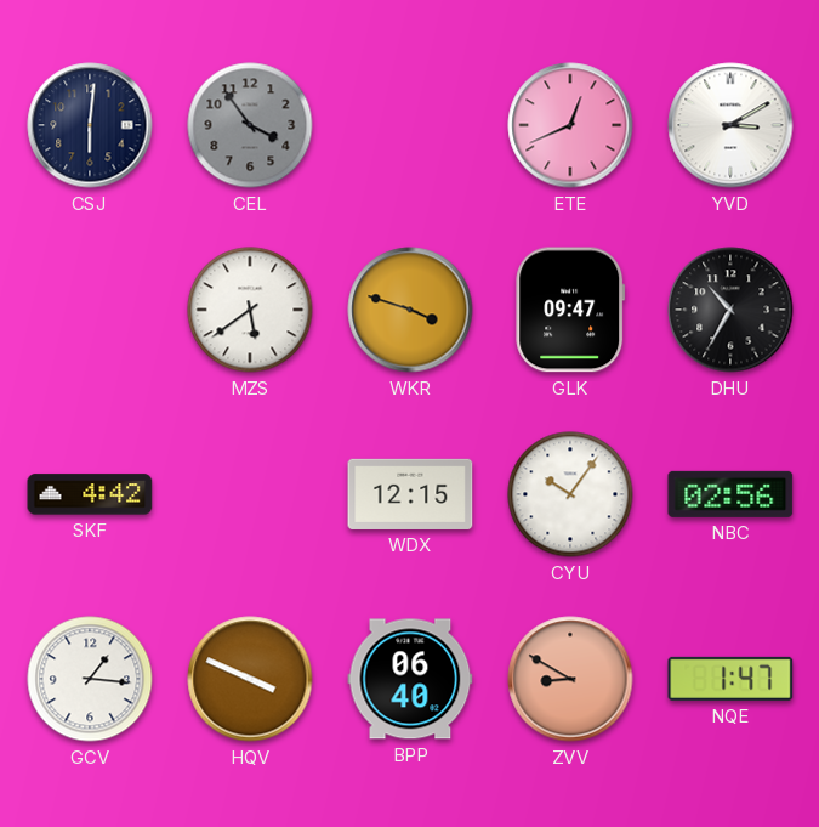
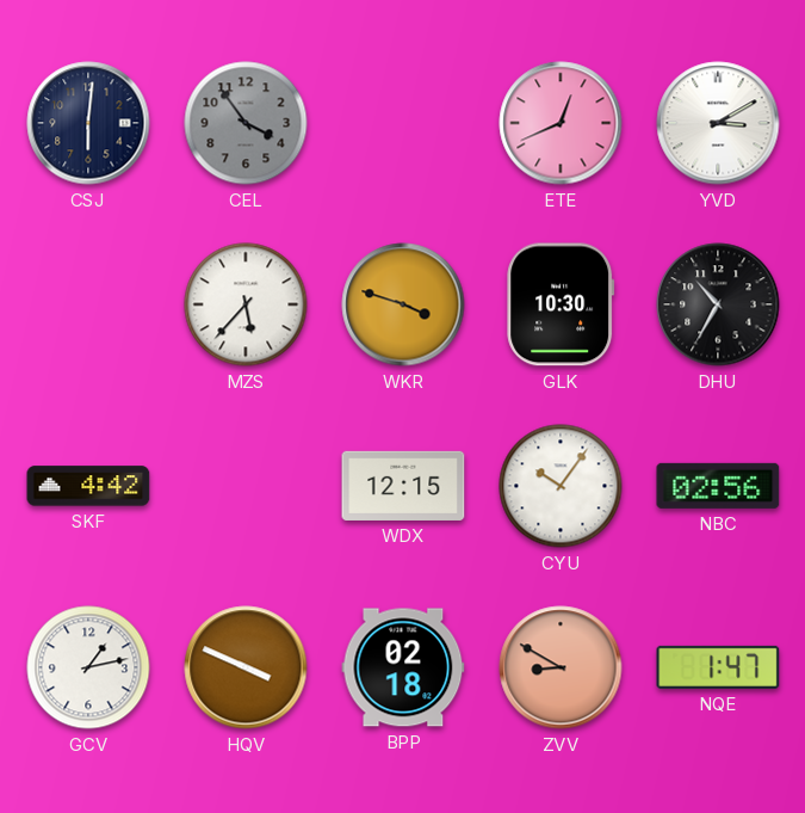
MZS: 5:39 -> 5:37
GLK: 09:47 -> 10:30
GCV: 1:16 -> 1:13
BPP: 06:40 -> 02:18
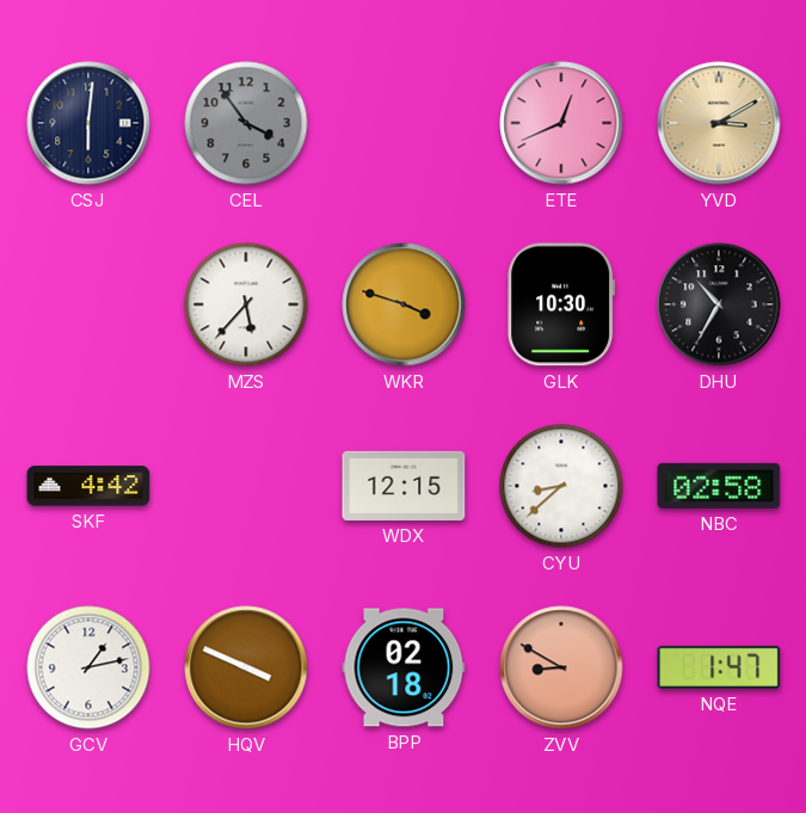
YVD dial: white -> champagne
CYU: 10:06 -> 8:38
NBC: 02:56 -> 02:58
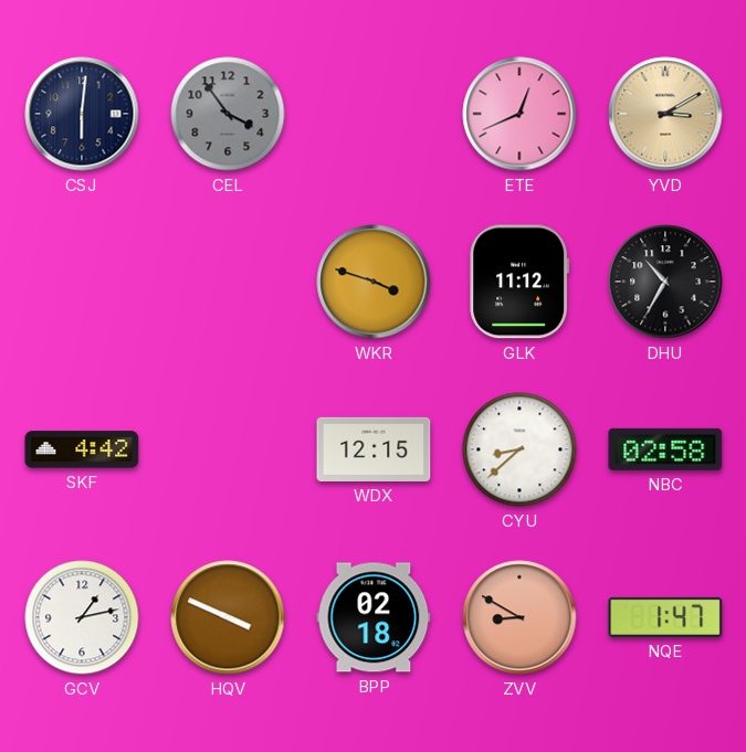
MZS: 5:37 -> none
GLK: 10:30 -> 11:12
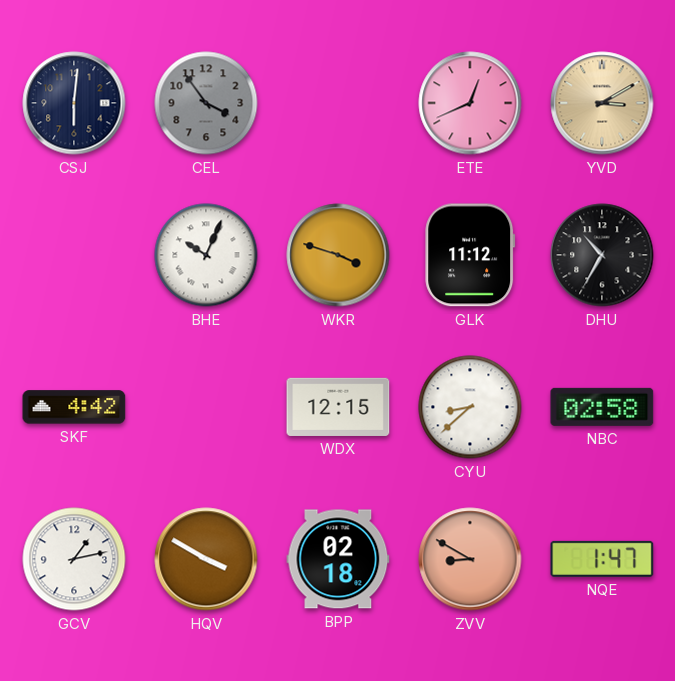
BHE: none -> 10:04
HQV: 3:49 -> 3:50
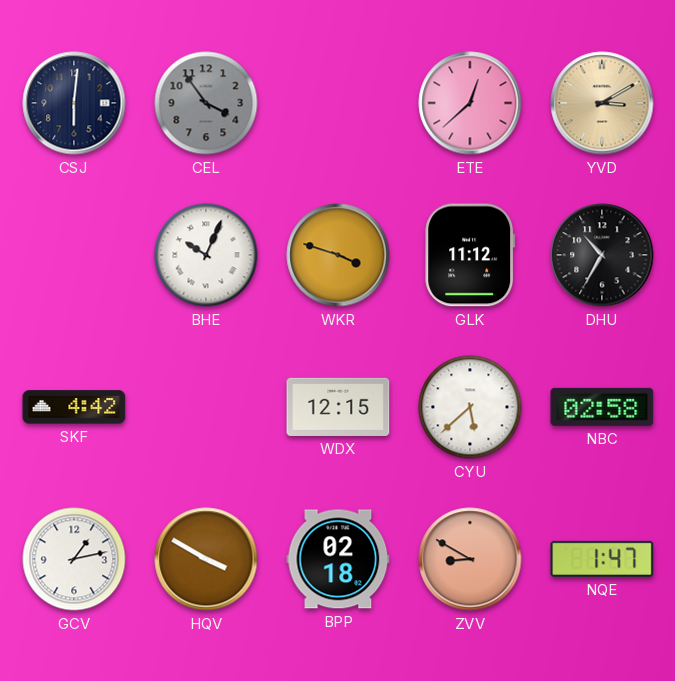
ETE: 12:41 -> 12:38
CYU: 8:38 -> 5:38
